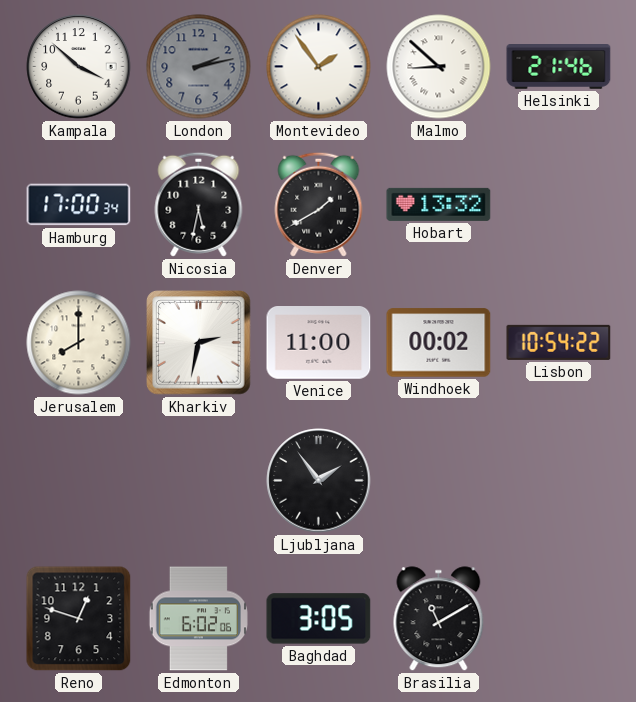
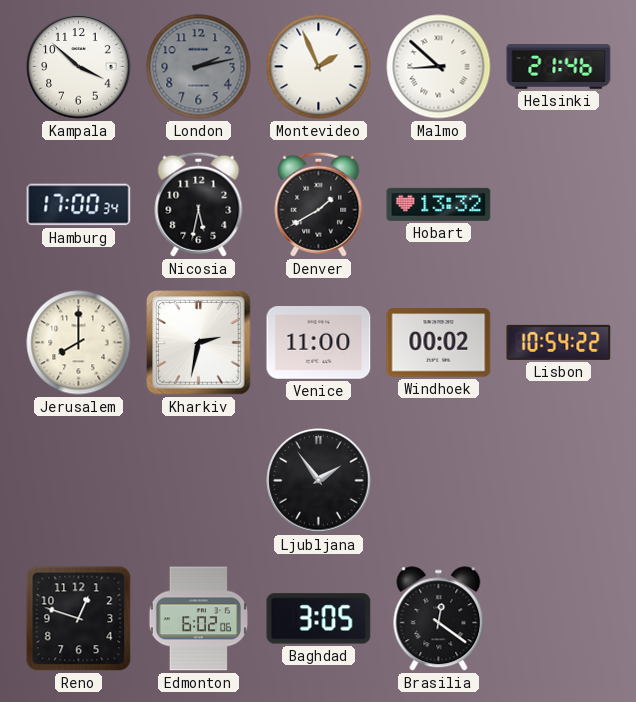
Montevideo: 1:54 -> 1:56
Brasilia: 11:10 -> 12:21
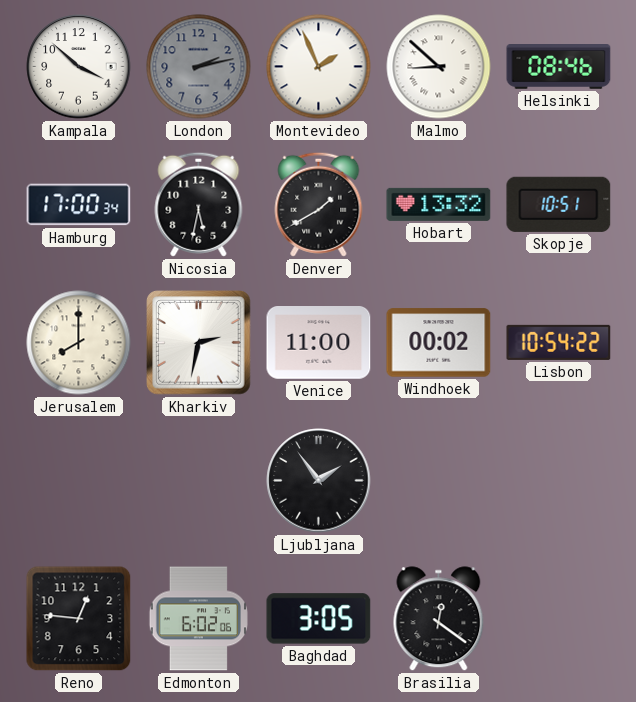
Helsinki: 21:46 -> 08:46
Skopje: none -> 10:51
Reno: 12:48 -> 12:46
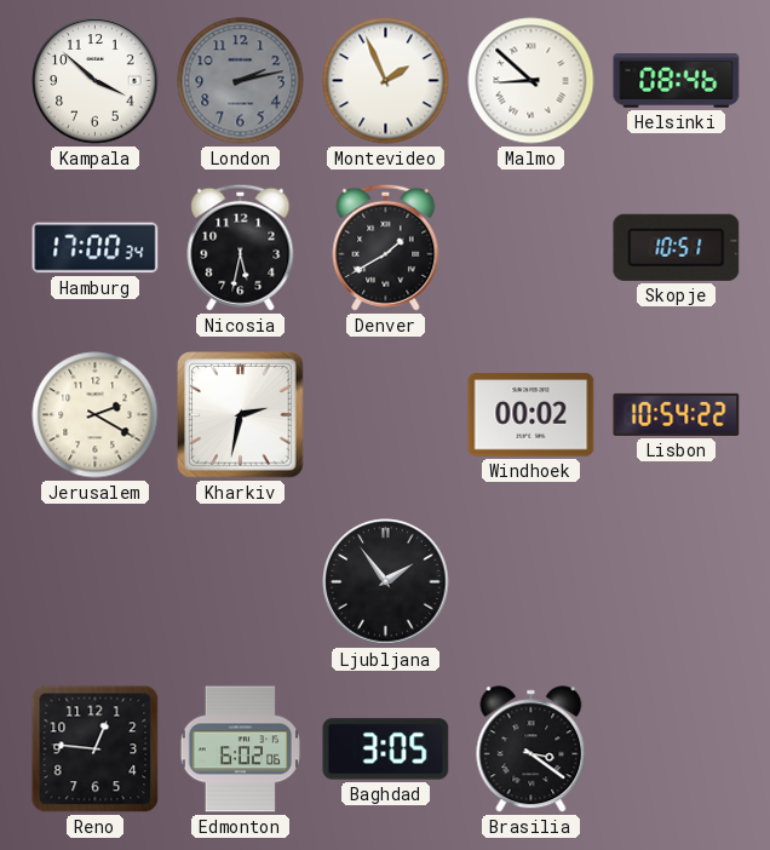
Hobart: 13:32 -> none
Jerusalem: 8:00 -> 2:20
Venice: 11:00 -> none
Brasilia: 12:21 -> 3:21
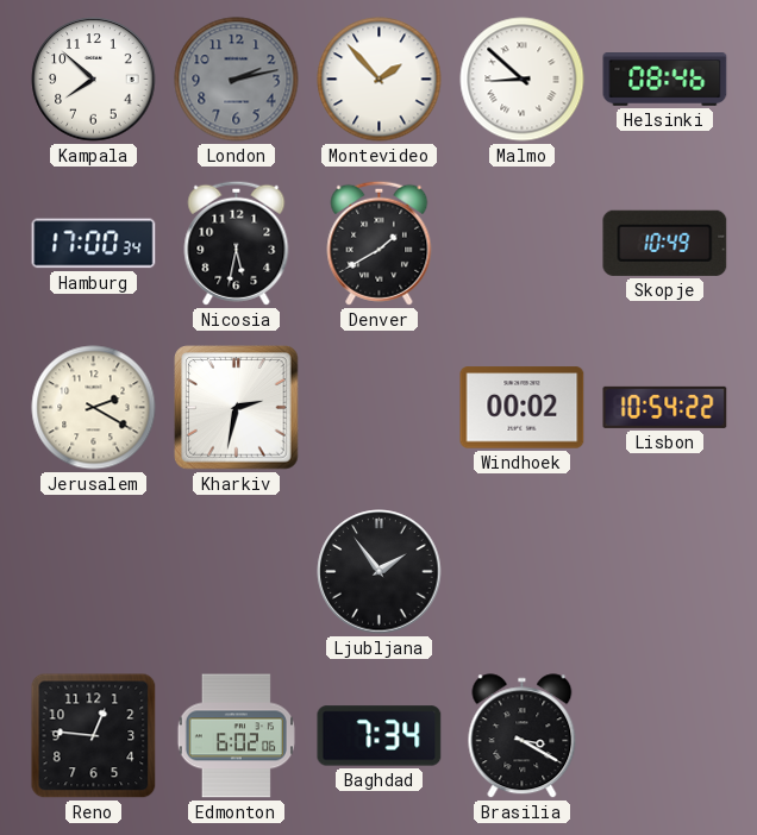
Kampala: 3:52 -> 7:52
Montevideo: 1:56 -> 1:53
Skopje: 10:51 -> 10:49
Baghdad: 3:05 -> 7:34
Brasilia: 3:21 -> 3:20
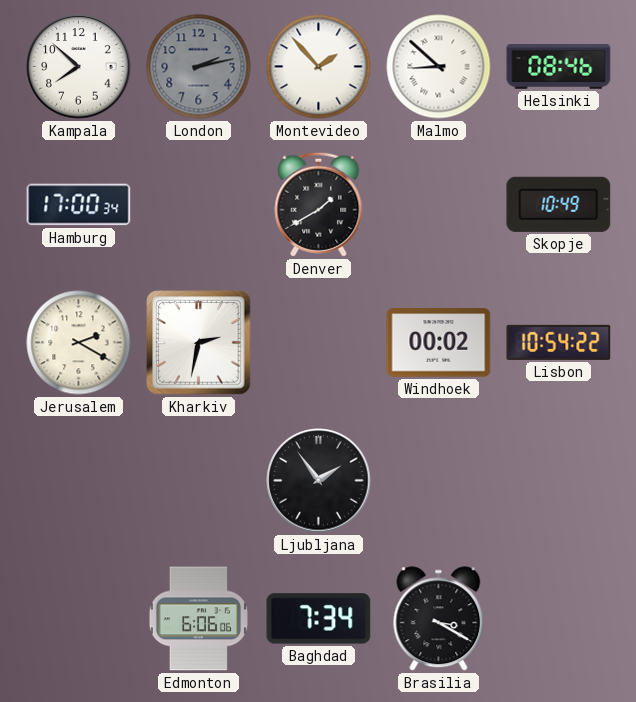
Nicosia: 5:32 -> none
Reno: 12:46 -> none
Edmonton: 6:02 -> 6:06
